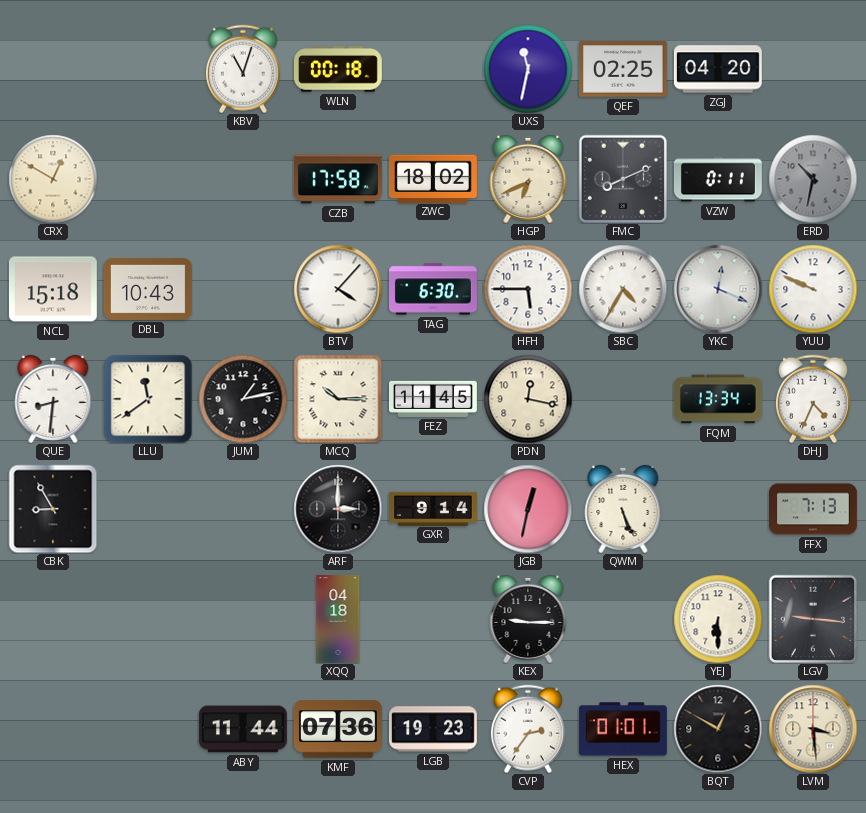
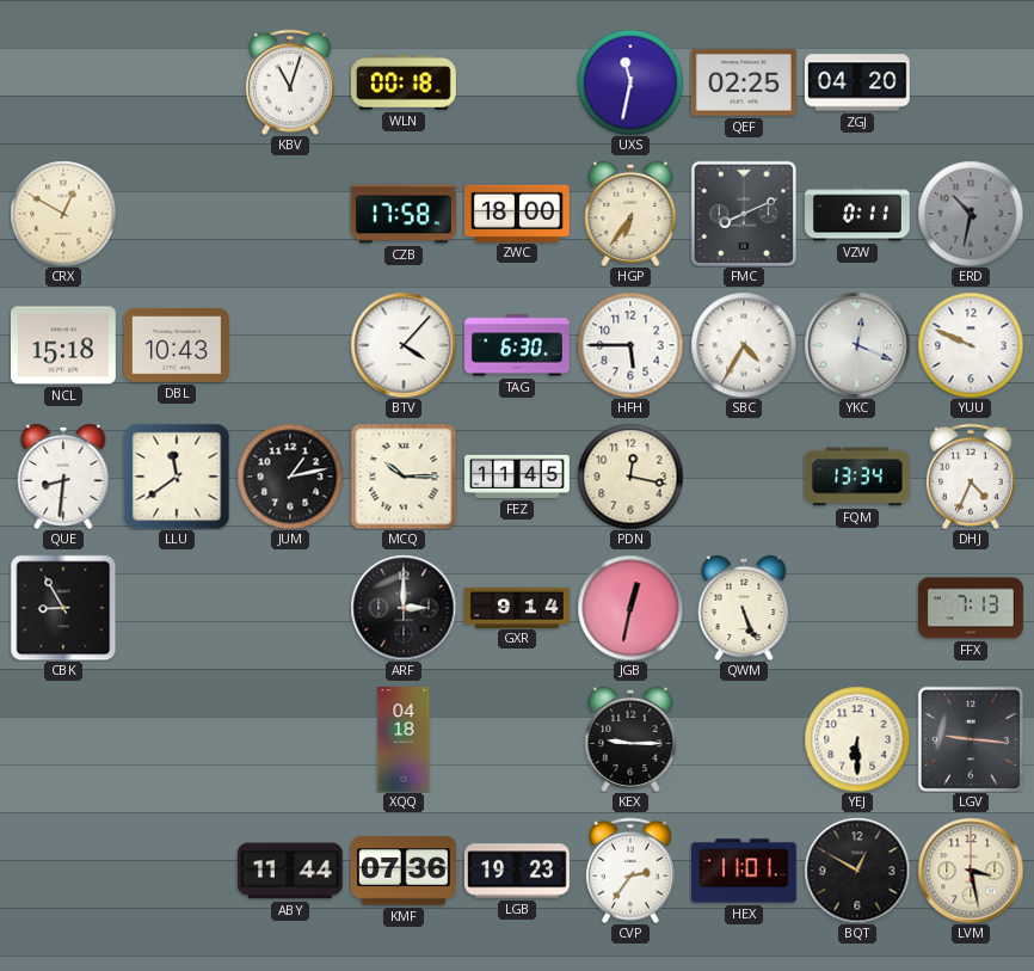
ZWC: 18:02 -> 18:00
HGP: 6:41 -> 6:36
HEX: 01:01 -> 11:01
LVM: 3:29 -> 3:28
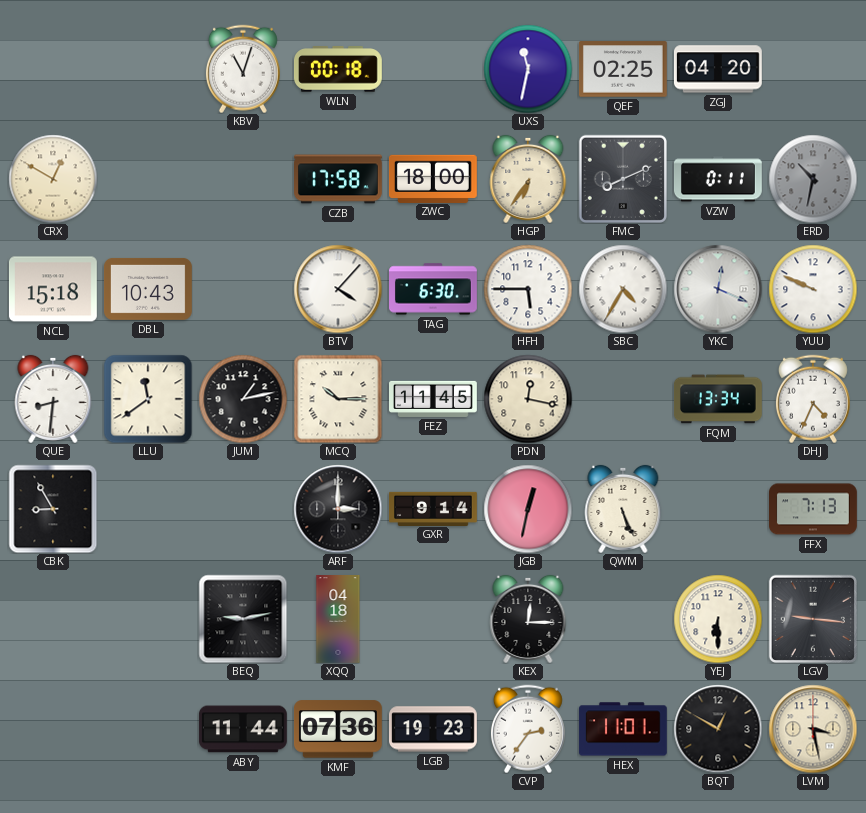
BEQ: none -> 9:13
KEX: 9:15 -> 12:15
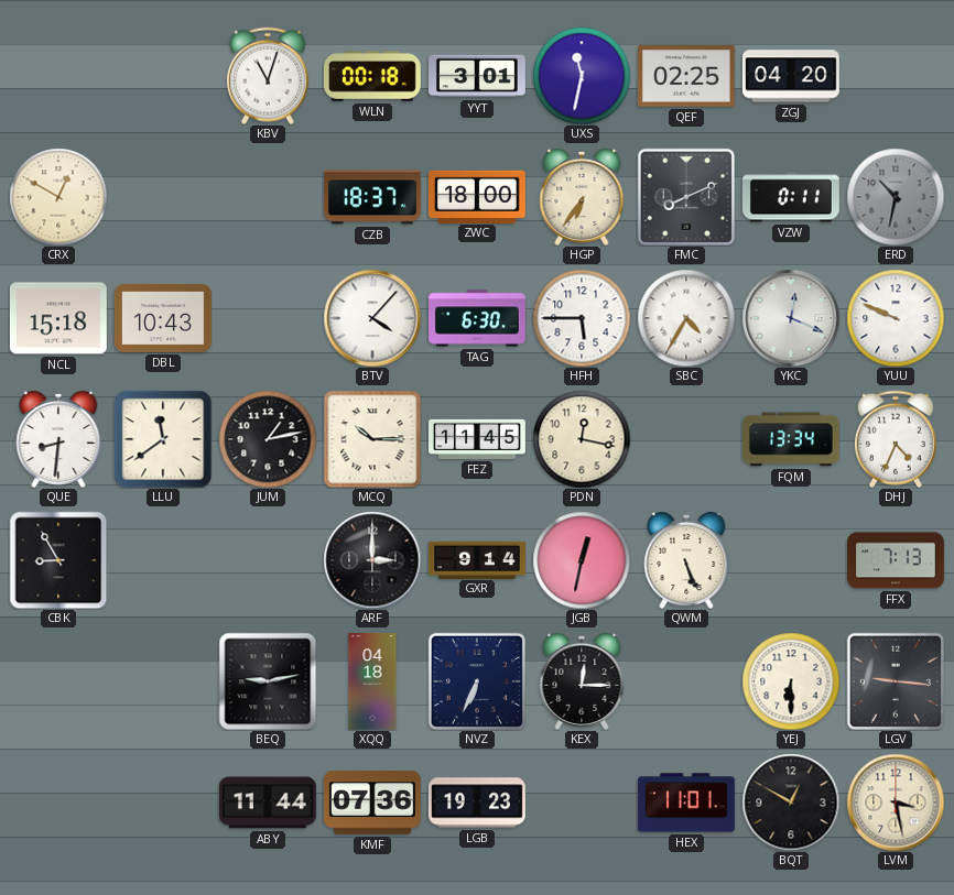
YYT: none -> 3:01
CZB: 17:58 -> 18:37
NVZ: none -> 6:34
CVP: 2:36 -> none
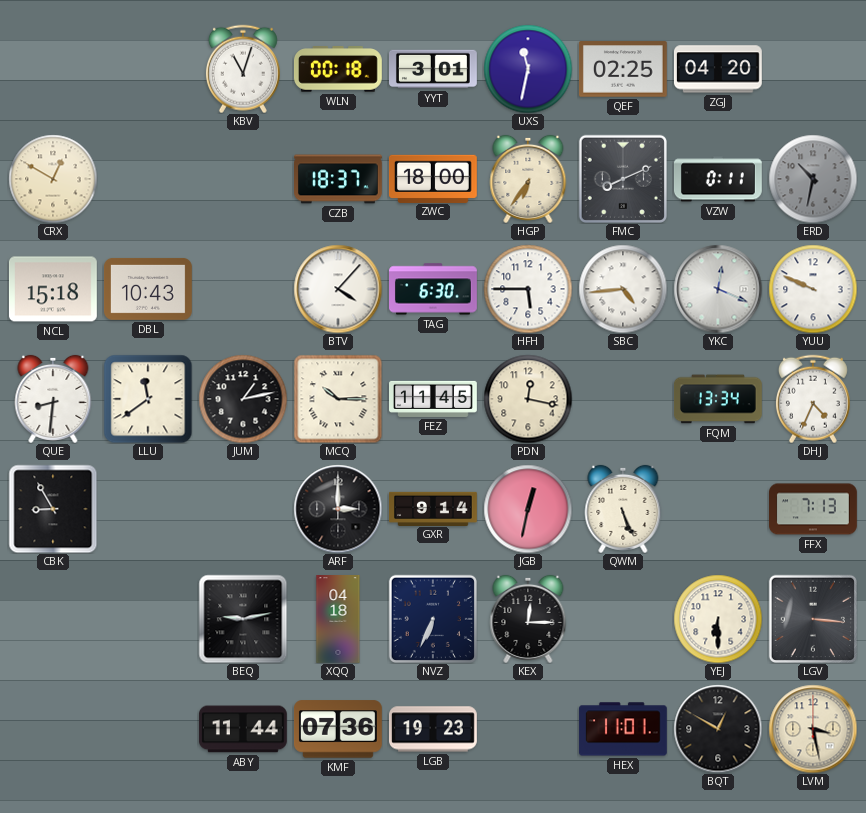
SBC: 4:35 -> 4:44
LGV: 9:16 -> 3:16
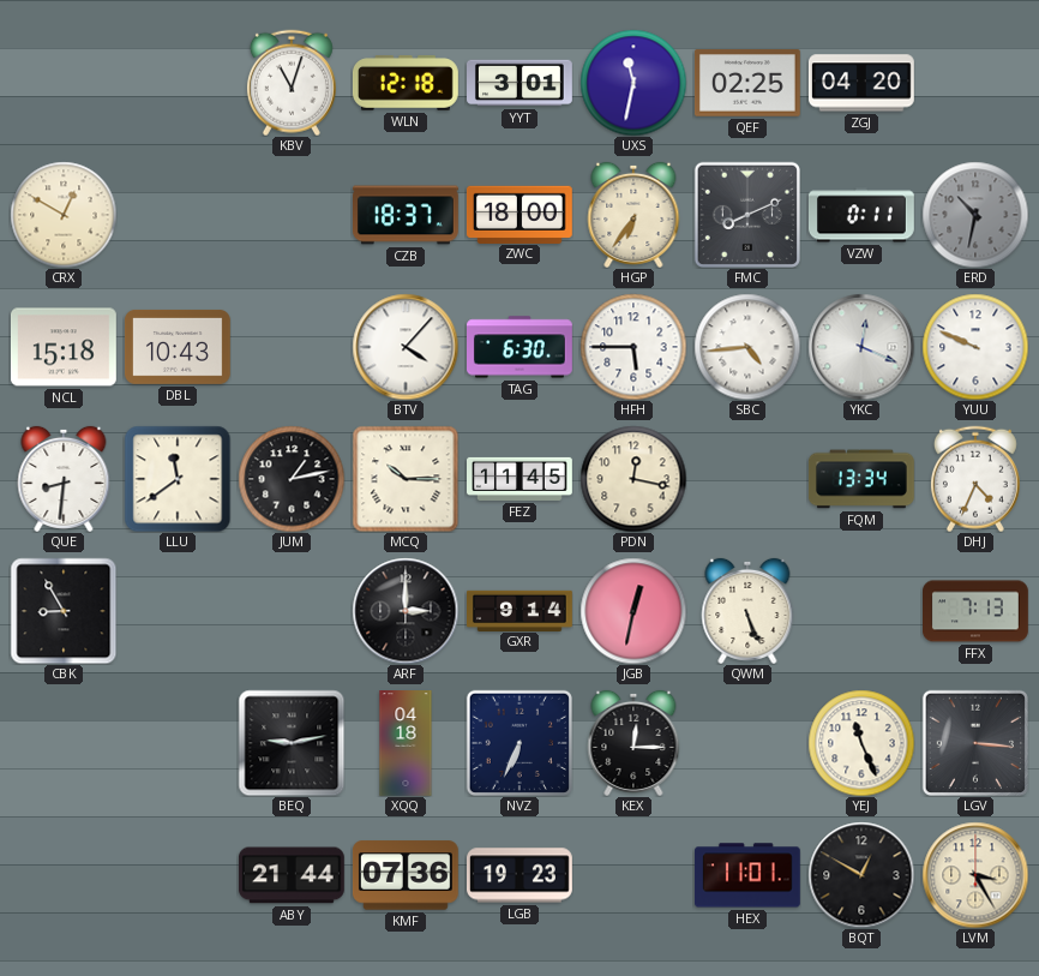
WLN: 00:18 -> 12:18
YEJ: 6:30 -> 11:26
ABY: 11:44 -> 21:44
LVM: 3:28 -> 3:25
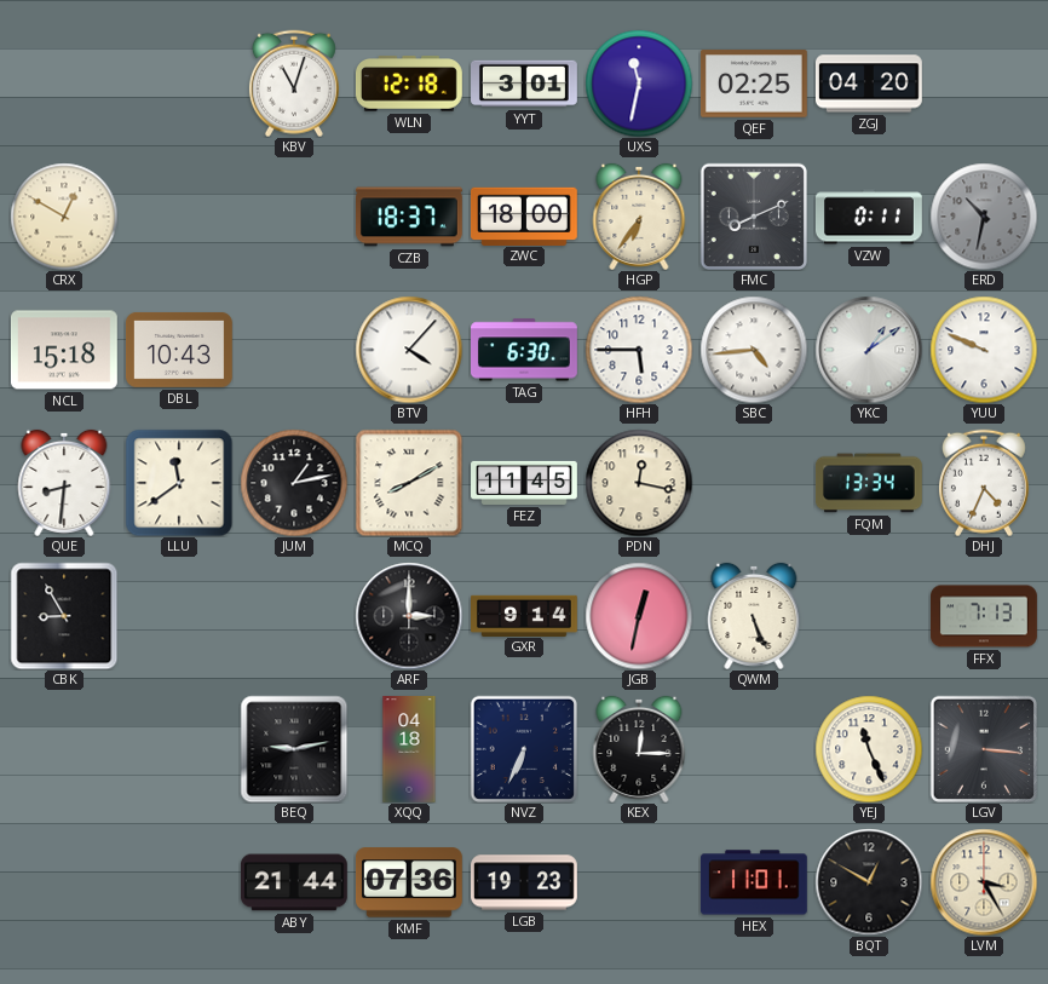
YKC: 12:19 -> 1:09
MCQ: 10:15 -> 8:10
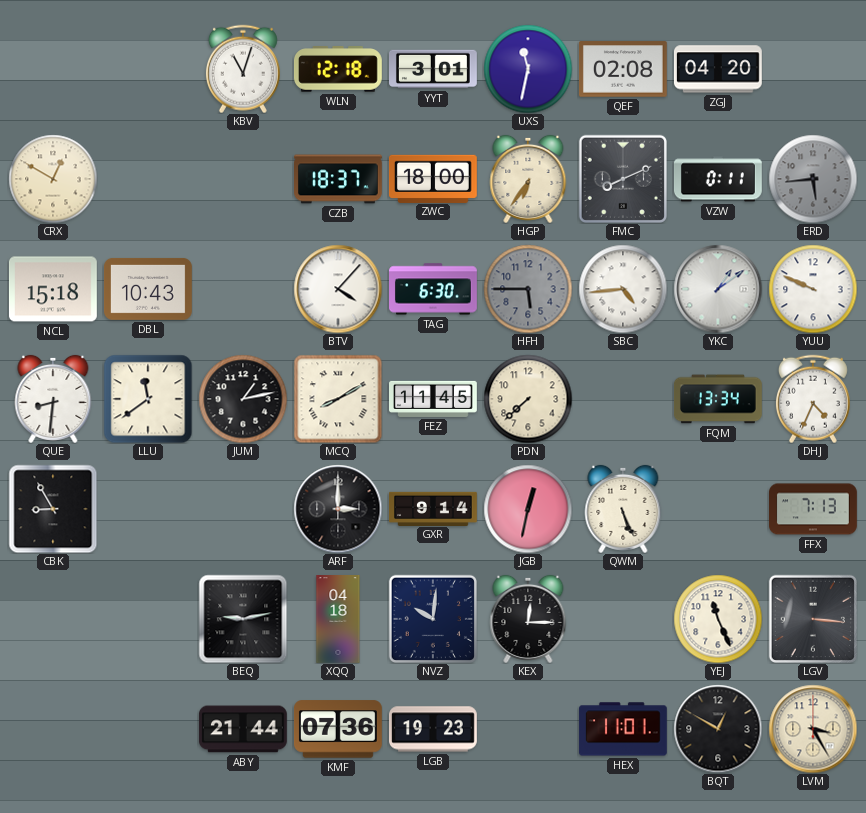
QEF: 02:25 -> 02:08
ERD: 10:32 -> 5:44
HFH dial: white -> grey
PDN: 12:17 -> 7:38
NVZ: 6:34 -> 10:01
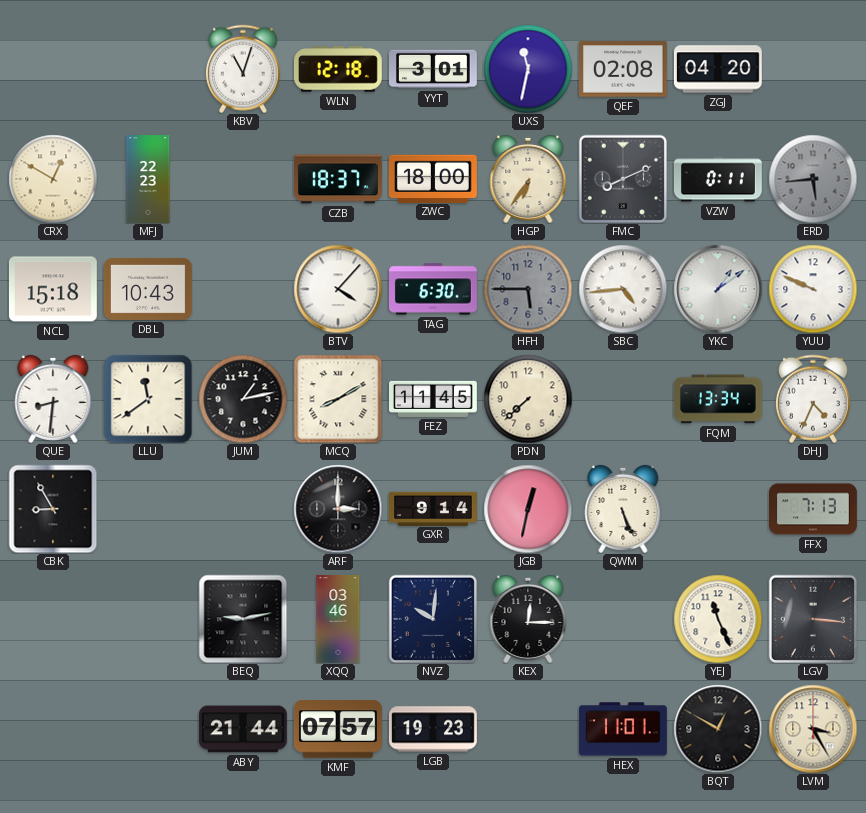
MFJ: none -> 22:23
XQQ: 04:18 -> 03:46
KMF: 07:36 -> 07:57
